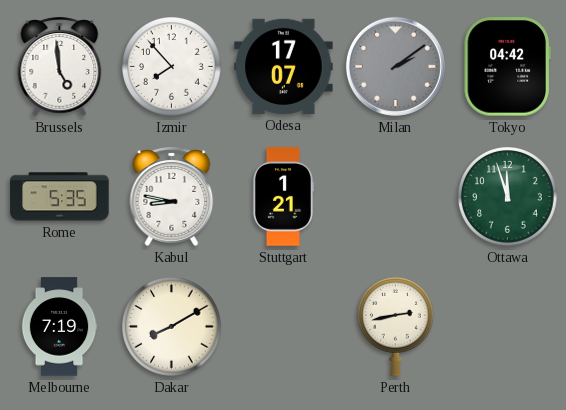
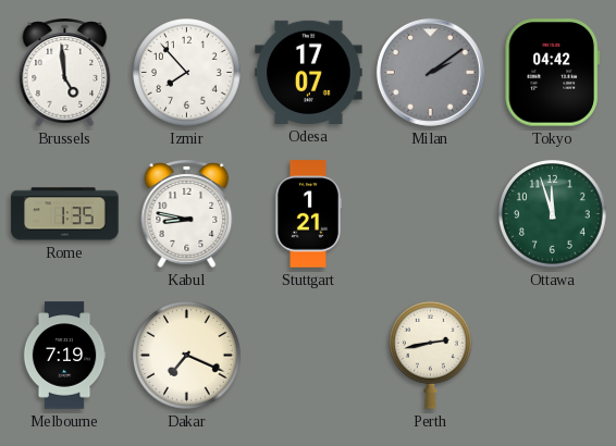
Rome: 5:35 -> 1:35
Dakar: 8:10 -> 7:19
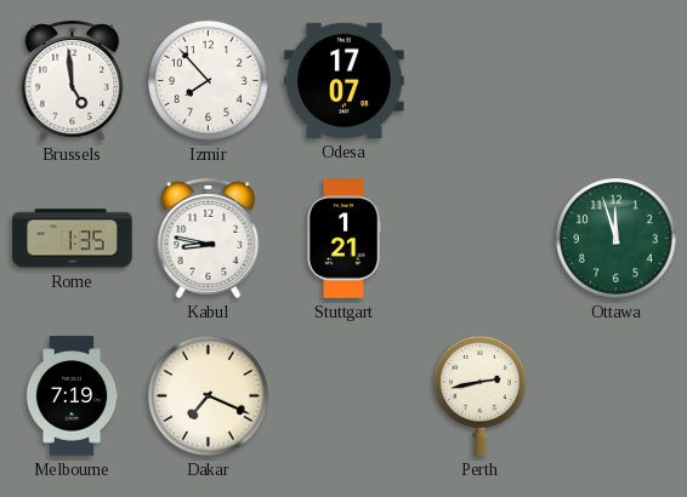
Milan: 2:09 -> none
Tokyo: 04:42 -> none
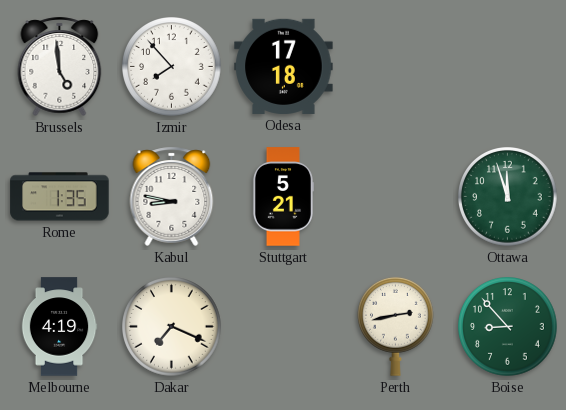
Odesa: 17:07 -> 17:18
Stuttgart: 1:21 -> 5:21
Melbourne: 7:19 -> 4:19
Boise: none -> 8:53
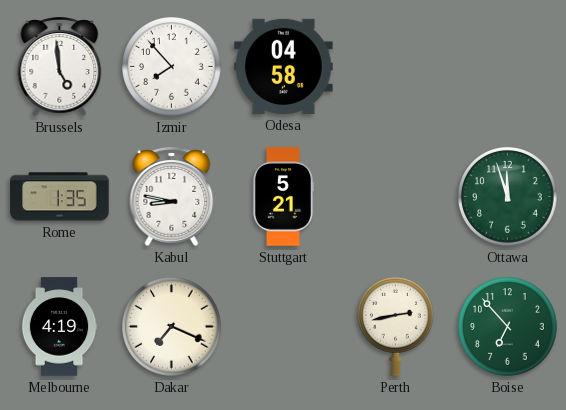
Odesa: 17:18 -> 04:58
Boise: 8:53 -> 6:53
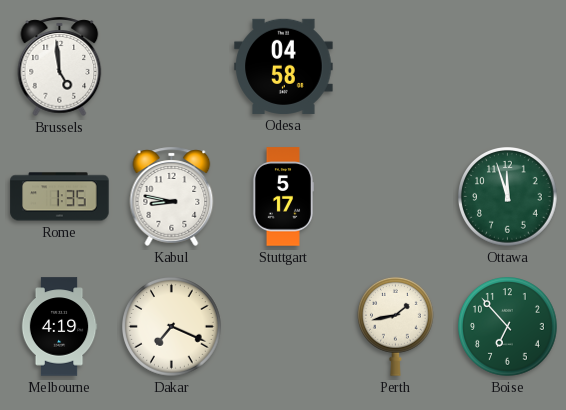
Izmir: 7:53 -> none
Stuttgart: 5:21 -> 5:17
Perth: 2:43 -> 1:43
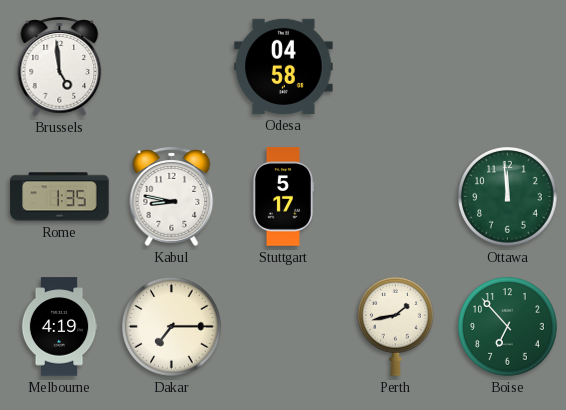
Ottawa: 11:57 -> 11:59
Dakar: 7:19 -> 7:15
